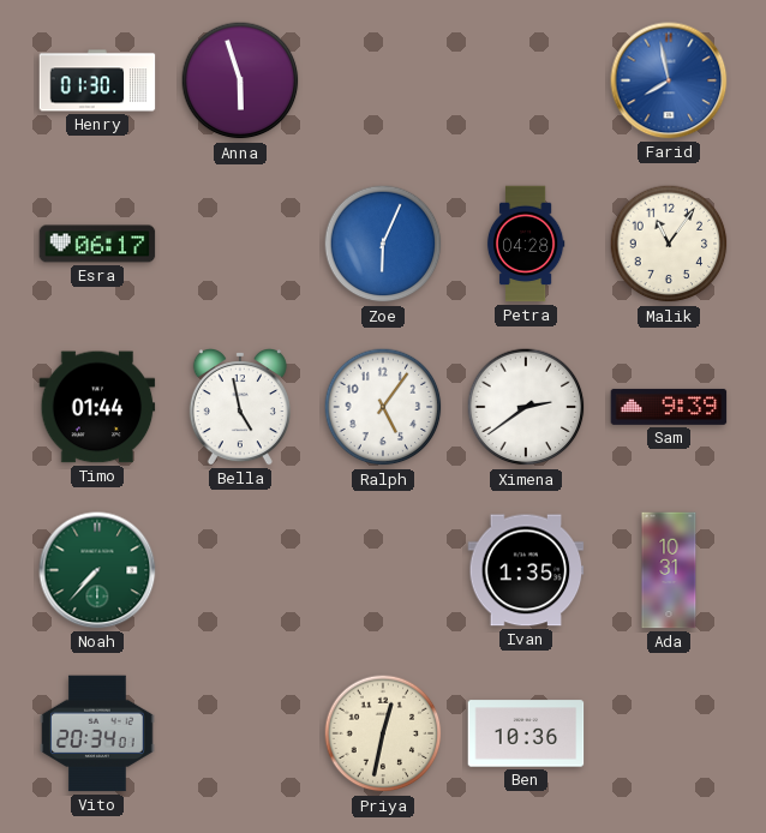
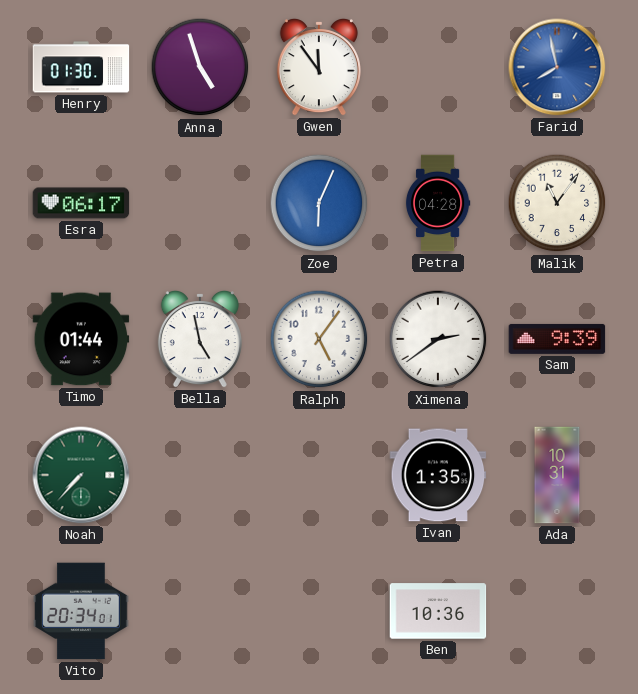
Anna: 5:57 -> 4:57
Gwen: none -> 11:54
Priya: 12:32 -> none
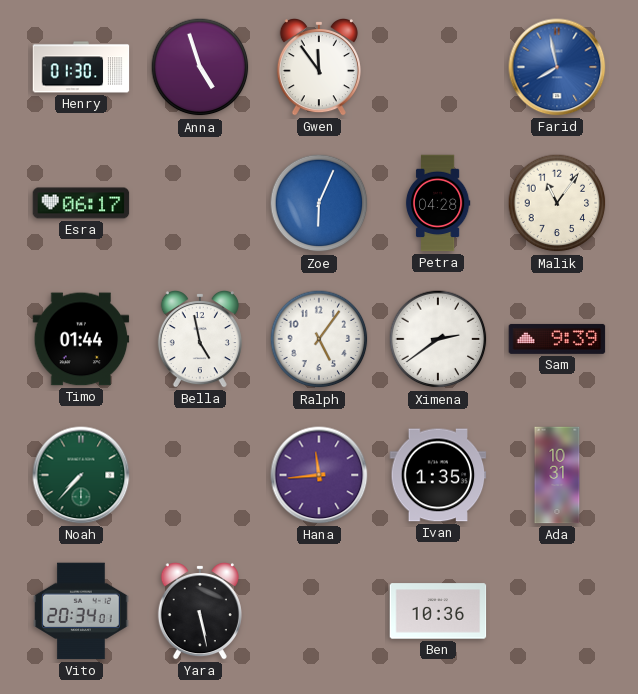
Hana: none -> 11:44
Yara: none -> 5:28
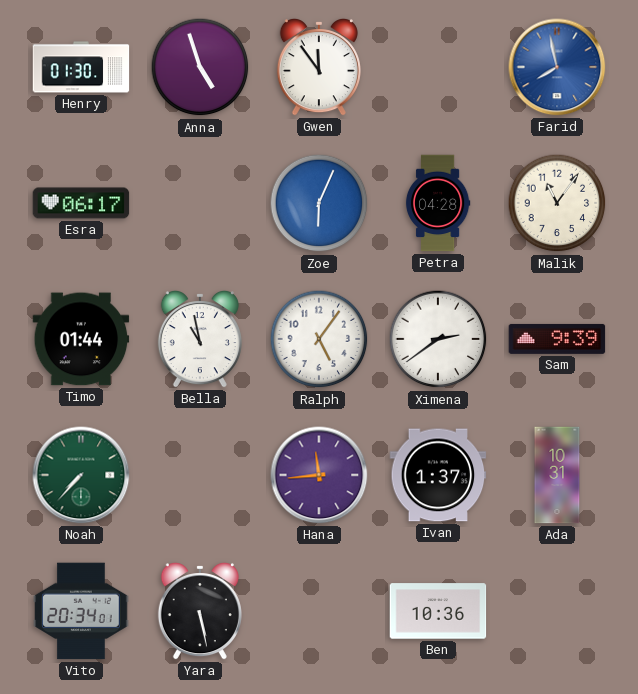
Bella: 4:58 -> 10:58
Ivan: 1:35 -> 1:37
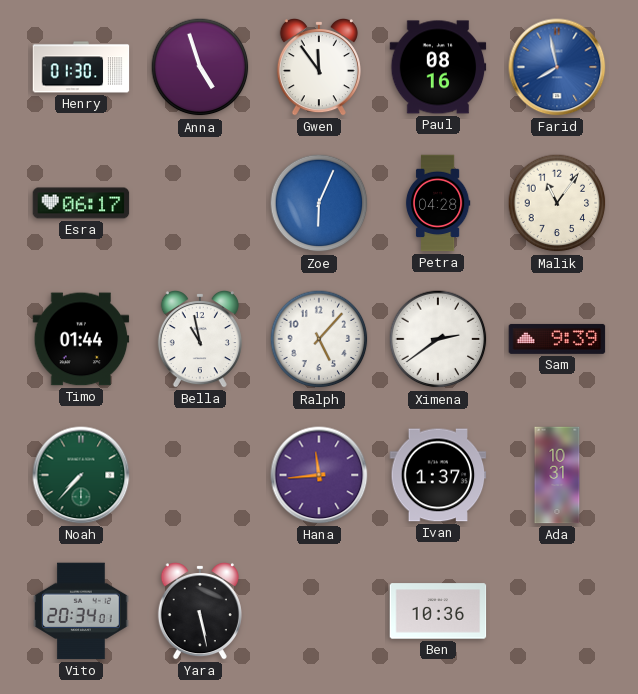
Paul: none -> 08:16
Ralph: 5:06 -> 5:07
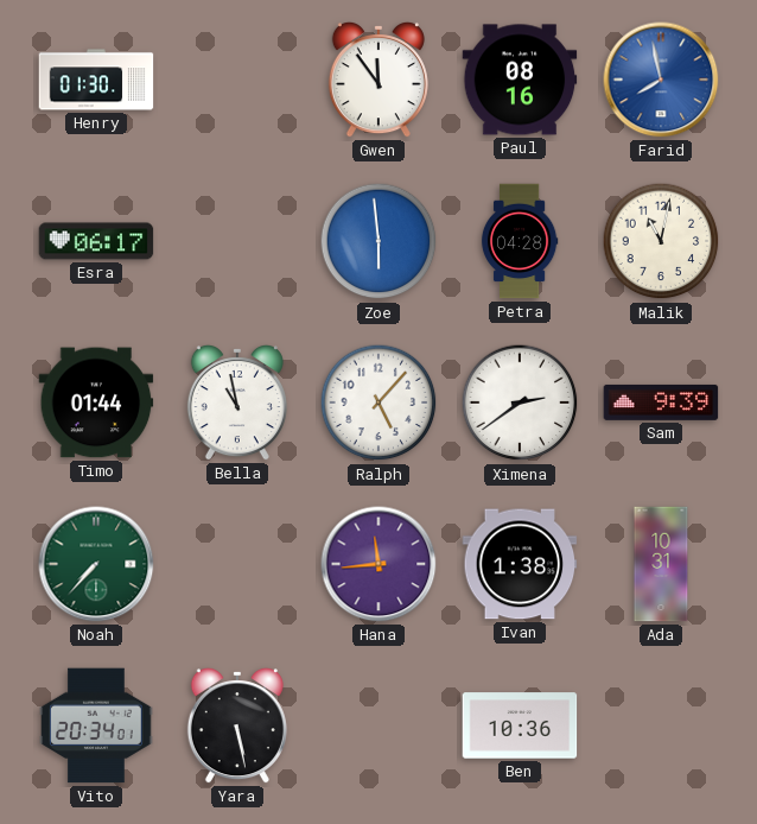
Anna: 4:57 -> none
Zoe: 6:04 -> 5:59
Malik: 11:06 -> 11:02
Ivan: 1:37 -> 1:38
